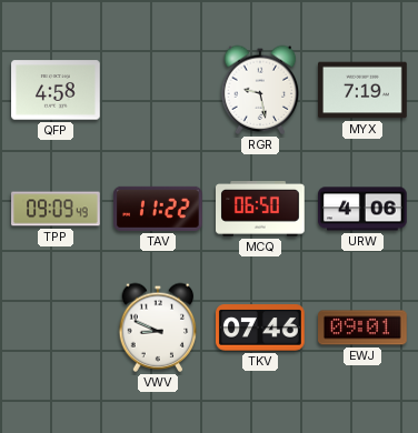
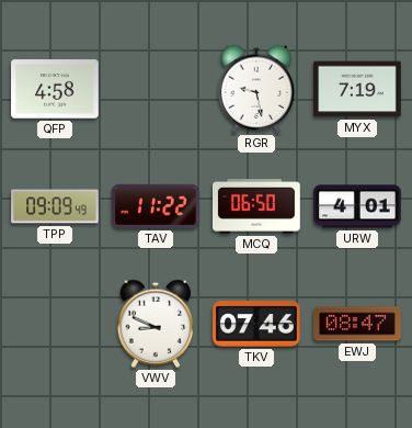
URW: 4:06 -> 4:01
EWJ: 09:01 -> 08:47
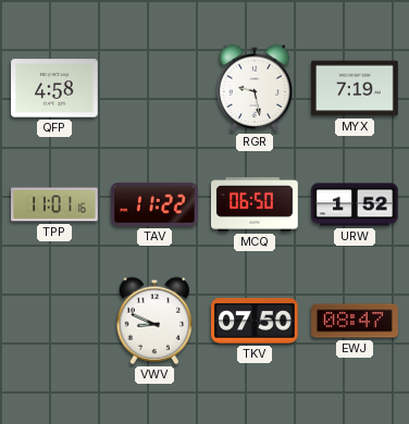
TPP: 09:09 -> 11:01
URW: 4:01 -> 1:52
TKV: 07:46 -> 07:50
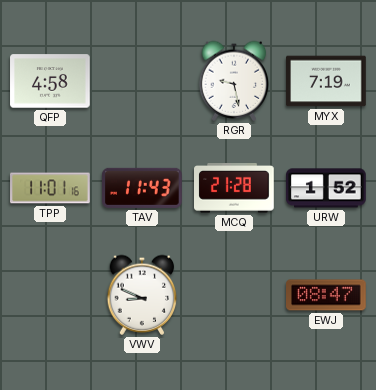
TAV: 11:22 -> 11:43
MCQ: 06:50 -> 21:28
TKV: 07:50 -> none
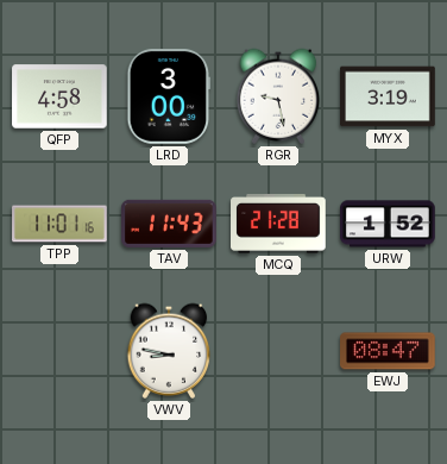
LRD: none -> 3:00
MYX: 7:19 -> 3:19
VWV: 8:49 -> 8:47
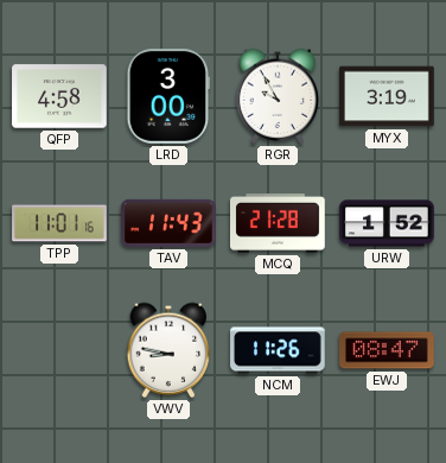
RGR: 9:28 -> 9:55
NCM: none -> 11:26
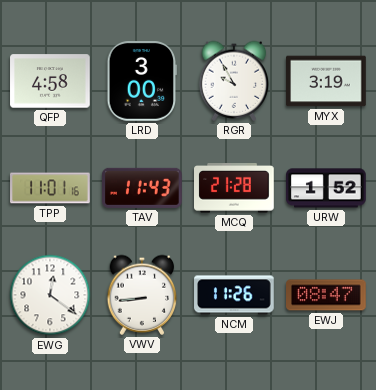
EWG: none -> 12:21
VWV: 8:47 -> 8:44
